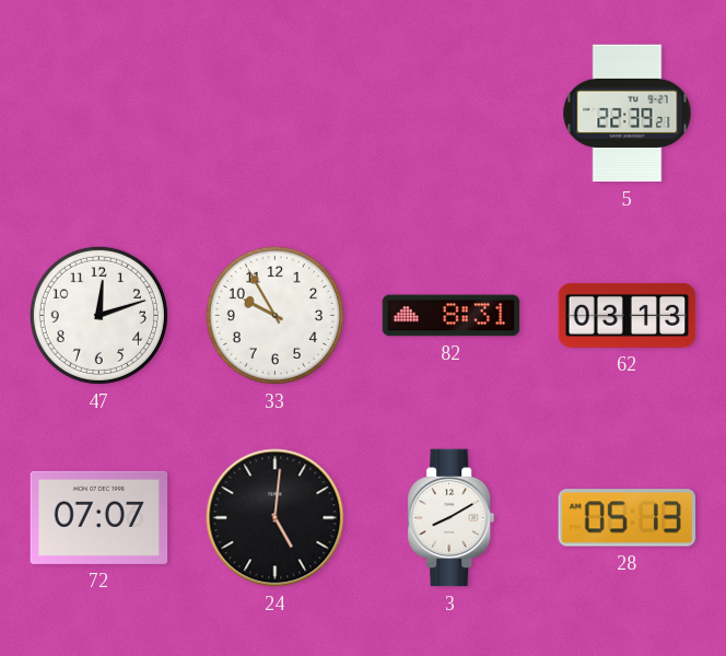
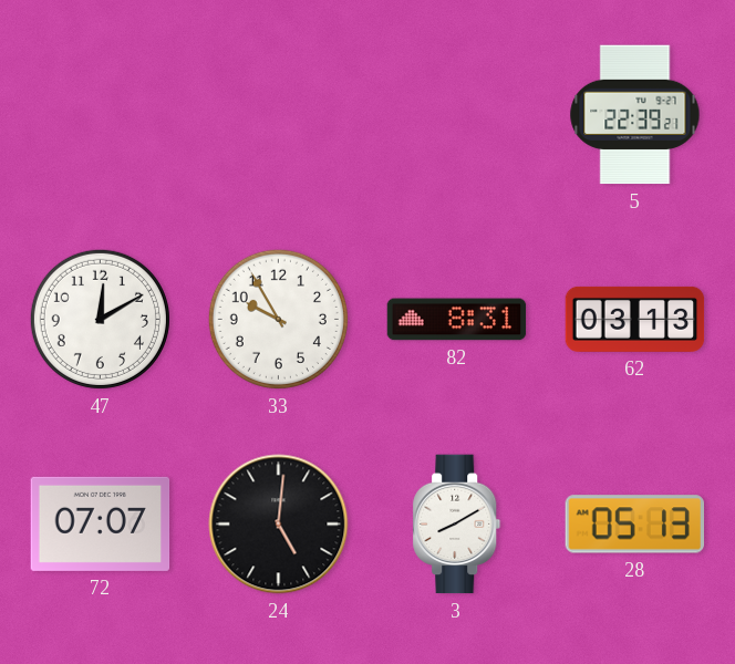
47: 12:12 -> 12:10
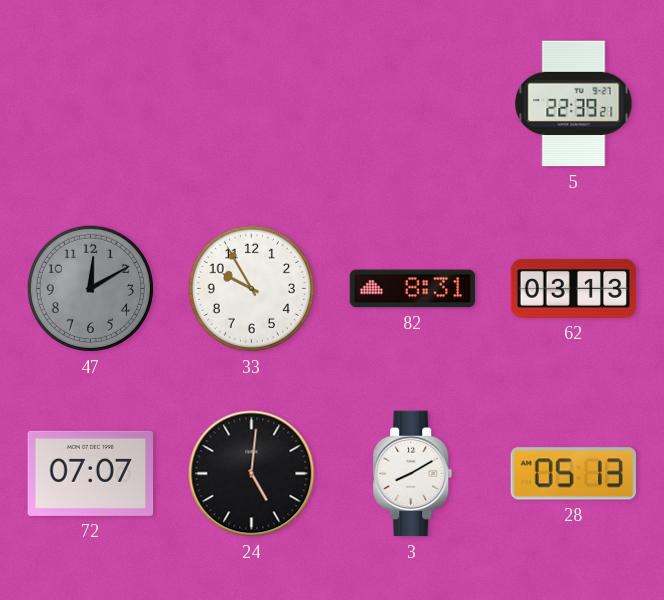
47 dial: white -> grey
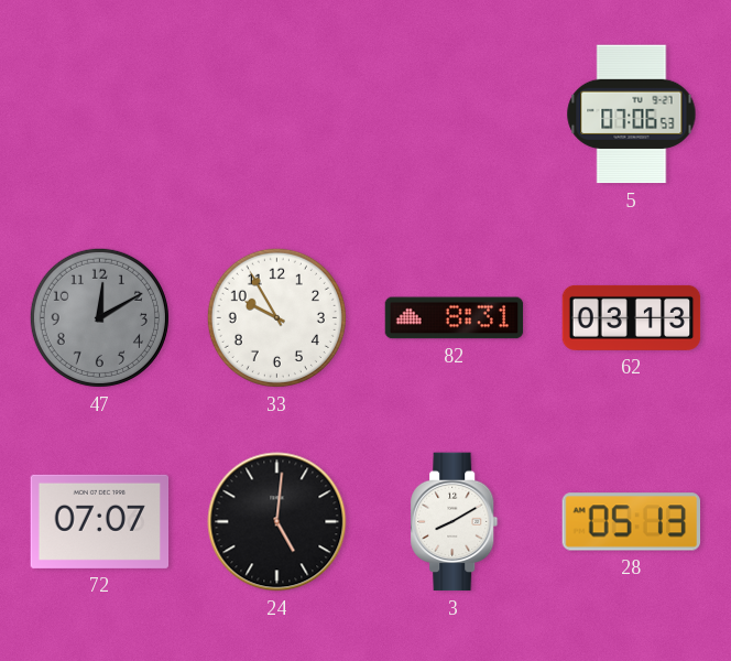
5: 22:39 -> 07:06
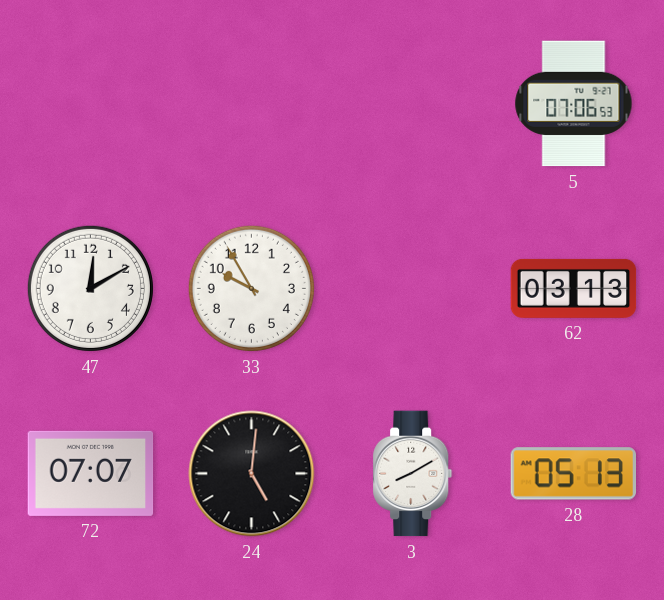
47 dial: grey -> white
82: 8:31 -> none
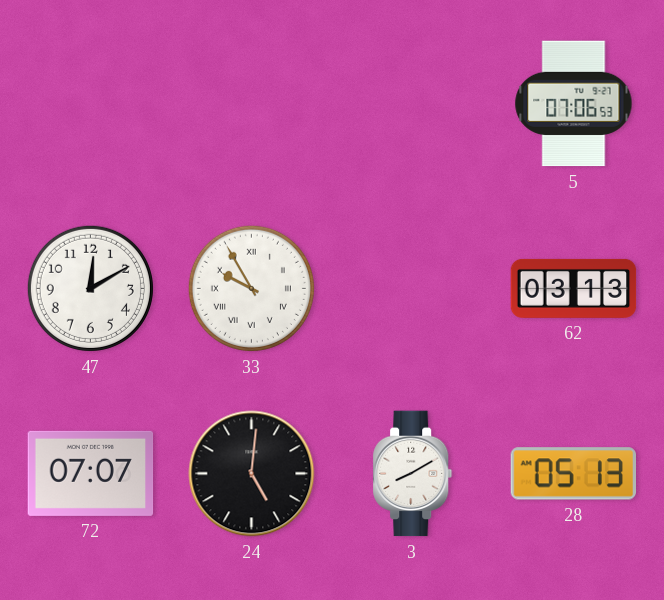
33 numerals: Arabic -> Roman
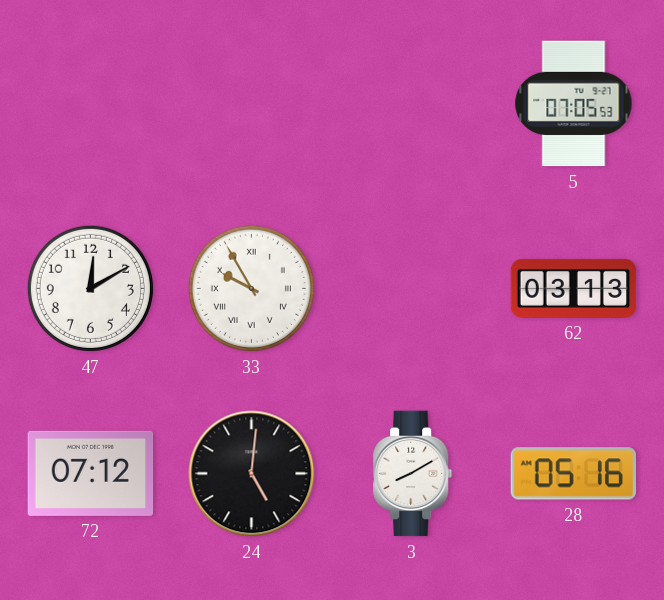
5: 07:06 -> 07:05
72: 07:07 -> 07:12
28: 05:13 -> 05:16
